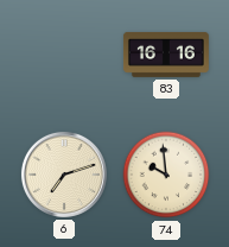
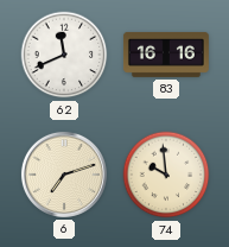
62: none -> 11:41
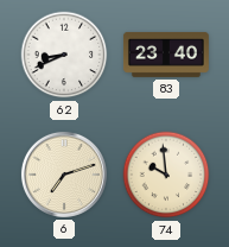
62: 11:41 -> 8:41
83: 16:16 -> 23:40
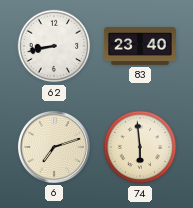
62: 8:41 -> 8:43
74: 9:59 -> 5:59
